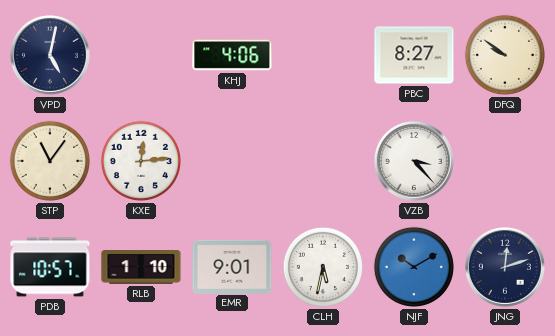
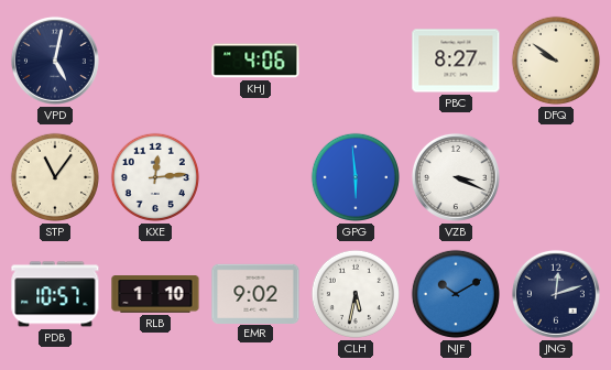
GPG: none -> 5:59
VZB: 3:23 -> 3:19
EMR: 9:01 -> 9:02
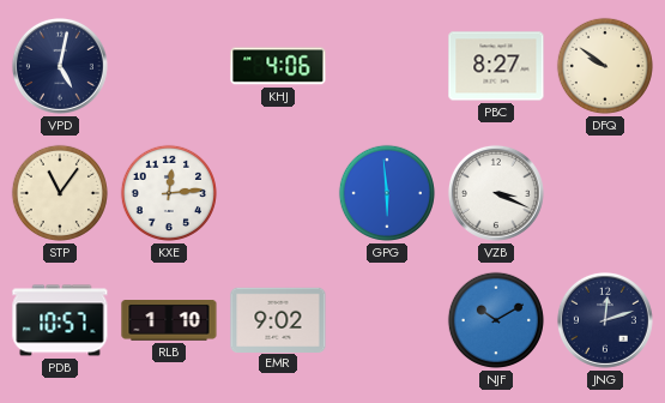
CLH: 5:32 -> none
